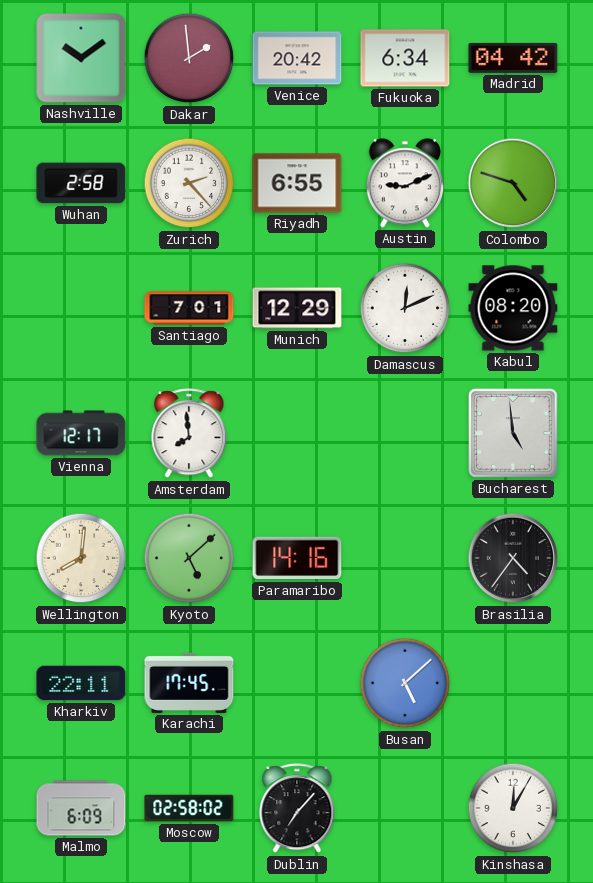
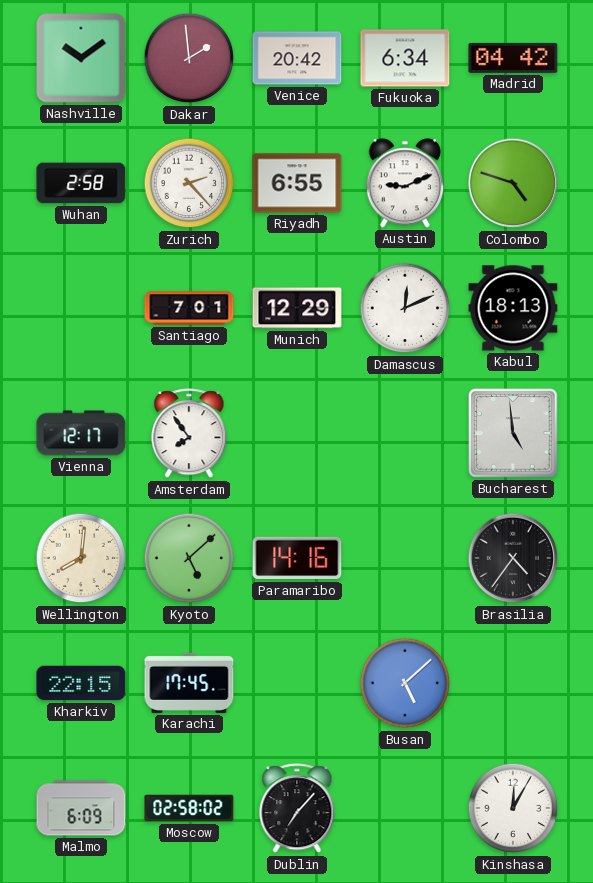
Kabul: 08:20 -> 18:13
Amsterdam: 7:59 -> 7:54
Kharkiv: 22:11 -> 22:15
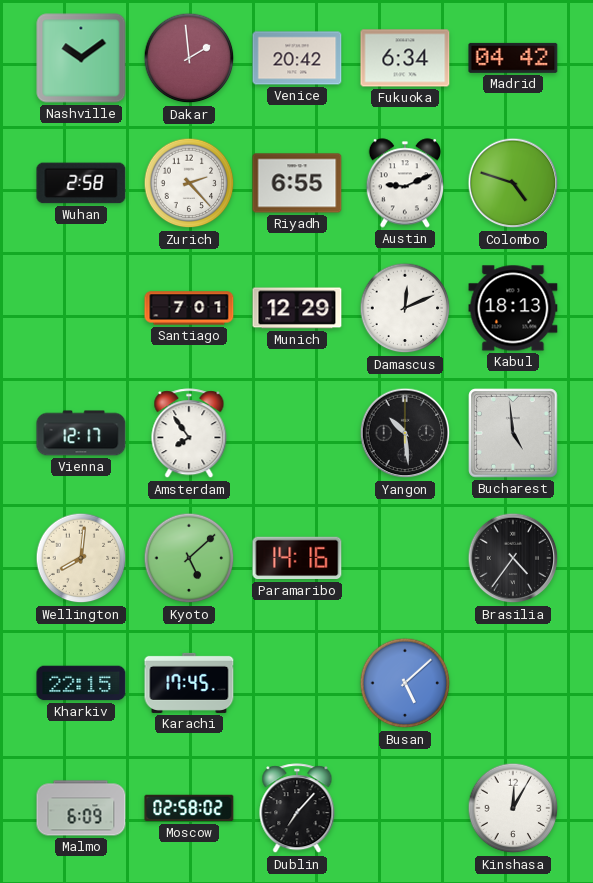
Yangon: none -> 10:29
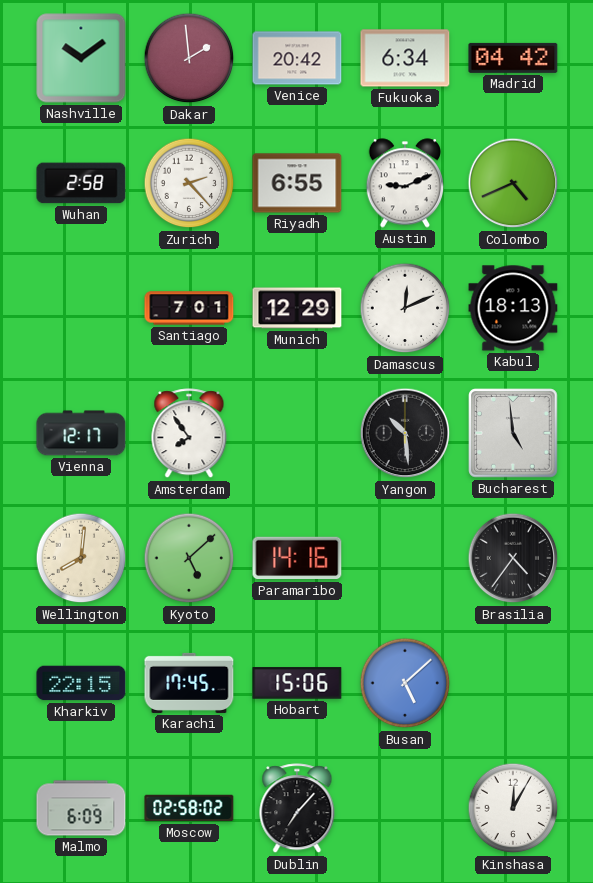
Colombo: 4:48 -> 4:41
Hobart: none -> 15:06
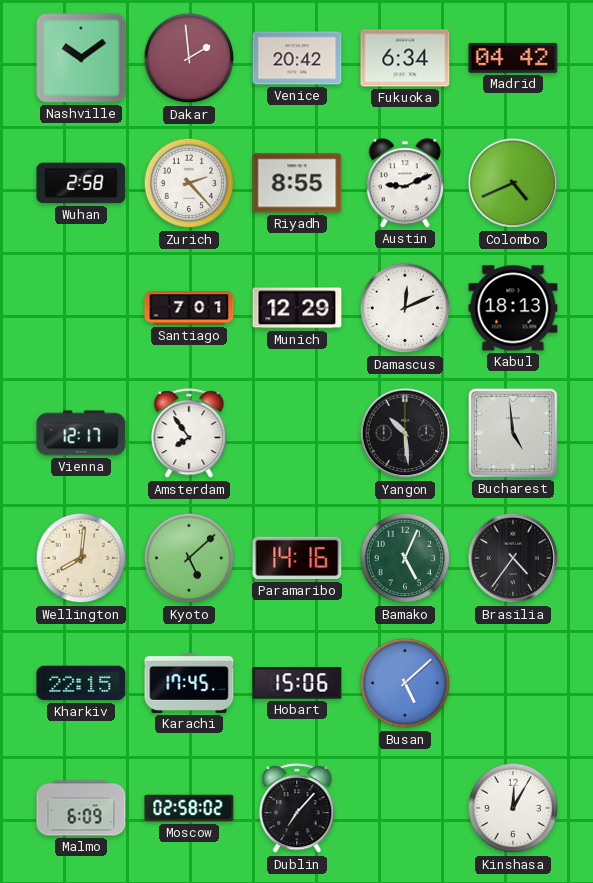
Riyadh: 6:55 -> 8:55
Bamako: none -> 5:04
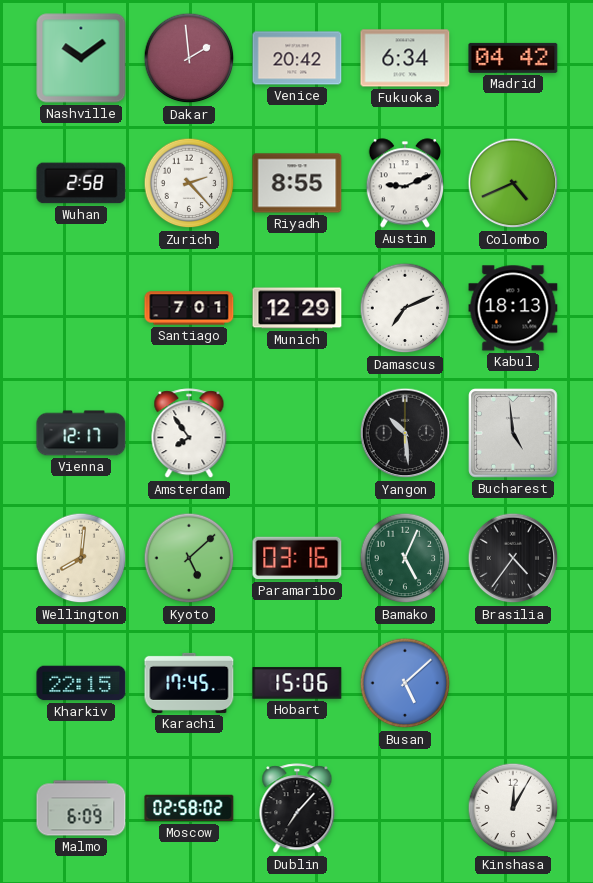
Damascus: 12:11 -> 7:11
Paramaribo: 14:16 -> 03:16
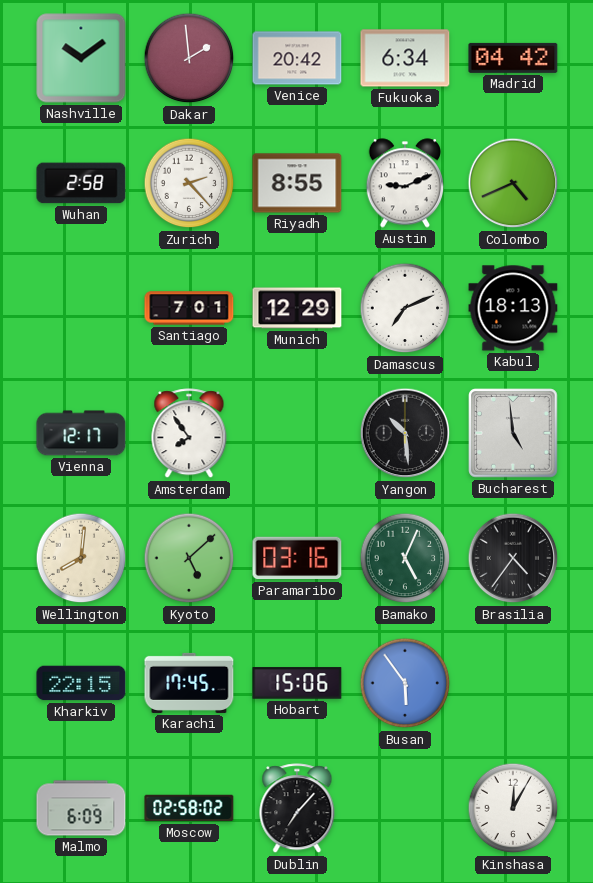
Busan: 5:08 -> 5:54
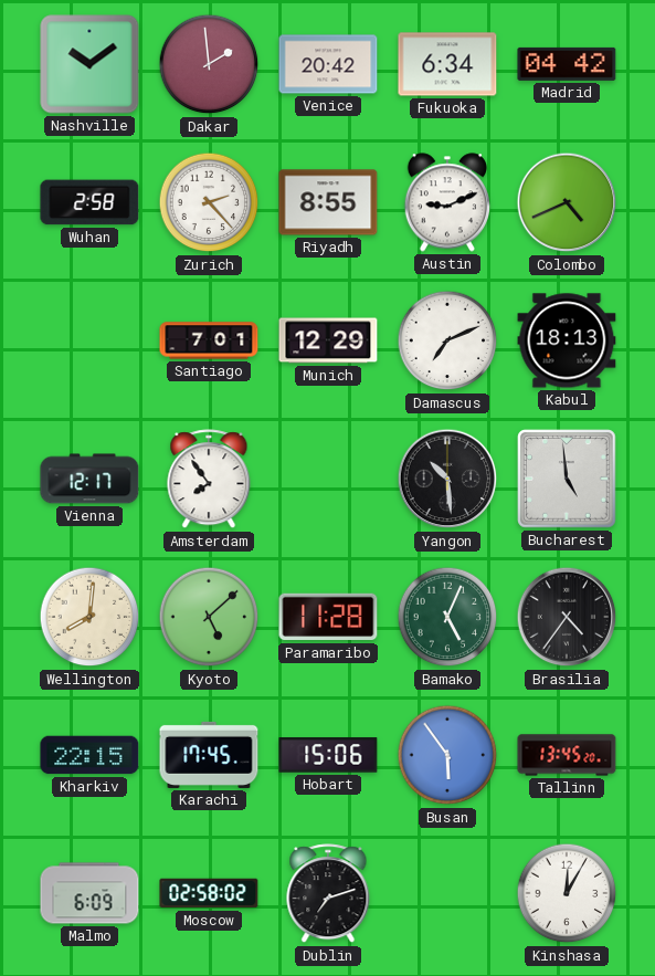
Paramaribo: 03:16 -> 11:28
Tallinn: none -> 13:45
Dublin: 7:07 -> 7:12
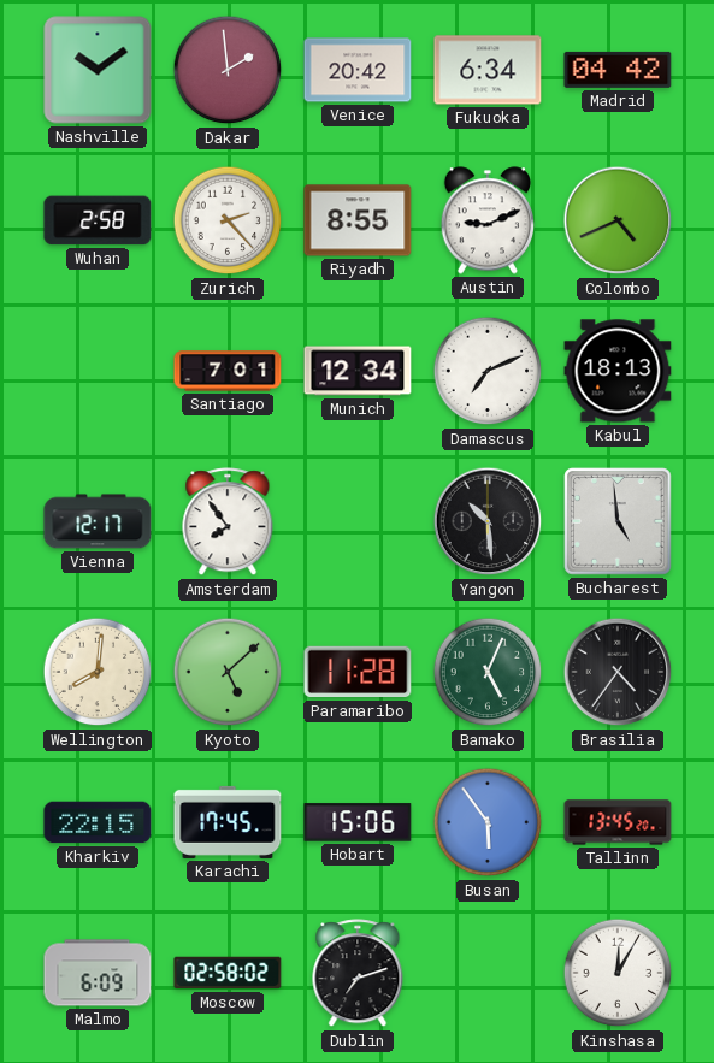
Munich: 12:29 -> 12:34
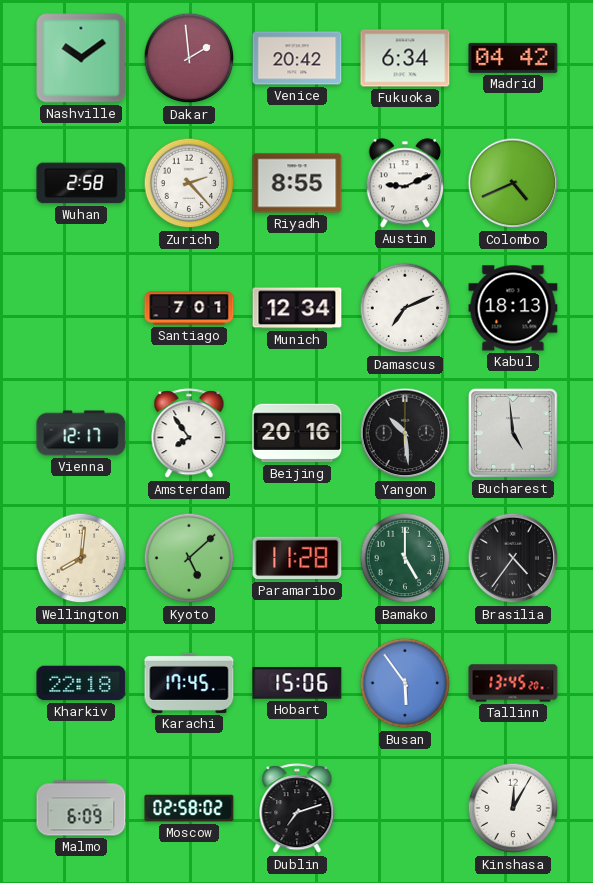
Beijing: none -> 20:16
Bamako: 5:04 -> 5:00
Kharkiv: 22:15 -> 22:18
